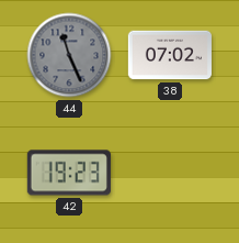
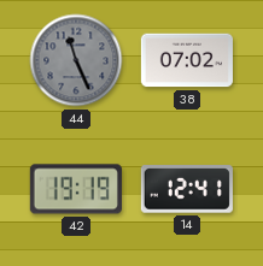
42: 19:23 -> 19:19
14: none -> 12:41
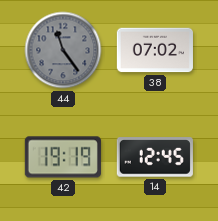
44: 11:26 -> 11:24
14: 12:41 -> 12:45
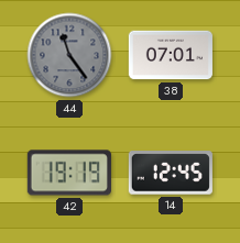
38: 07:02 -> 07:01
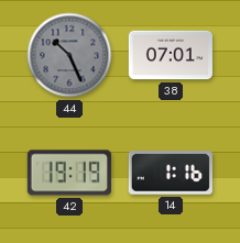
44: 11:24 -> 10:26
14: 12:45 -> 1:16
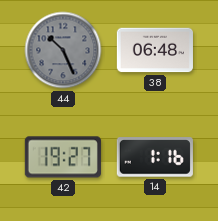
38: 07:01 -> 06:48
42: 19:19 -> 19:27
